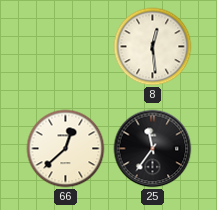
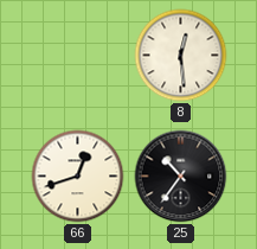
66: 12:38 -> 12:42
25: 11:36 -> 10:36
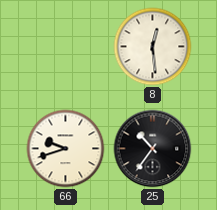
66: 12:42 -> 9:42
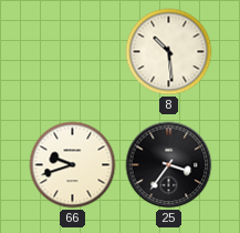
8: 12:29 -> 10:29
25: 10:36 -> 3:36
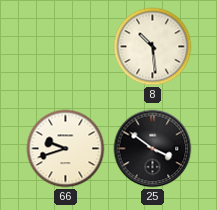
25: 3:36 -> 3:51
